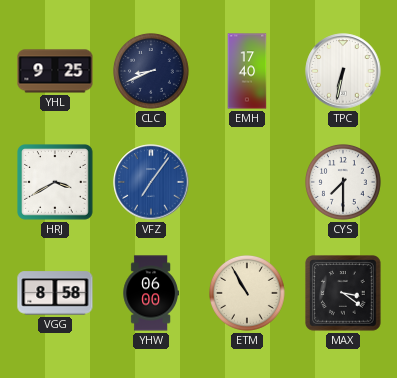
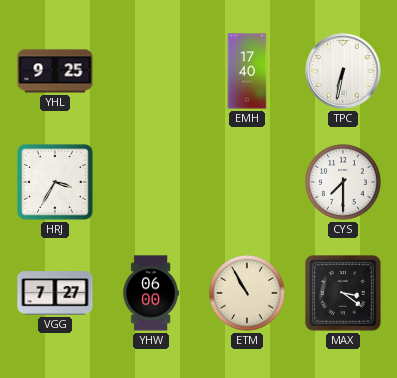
CLC: 8:41 -> none
HRJ: 3:40 -> 3:35
VFZ: 7:06 -> none
VGG: 8:58 -> 7:27
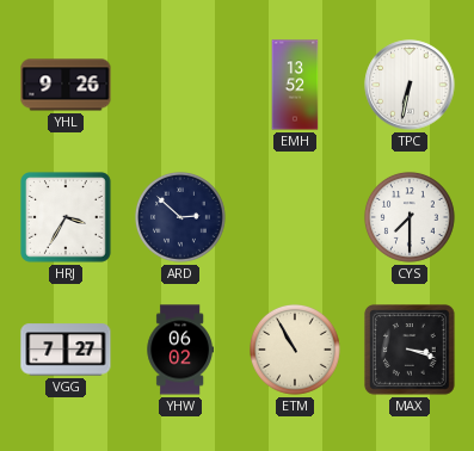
YHL: 9:25 -> 9:26
EMH: 17:40 -> 13:52
ARD: none -> 2:52
YHW: 06:00 -> 06:02
MAX: 3:21 -> 3:18
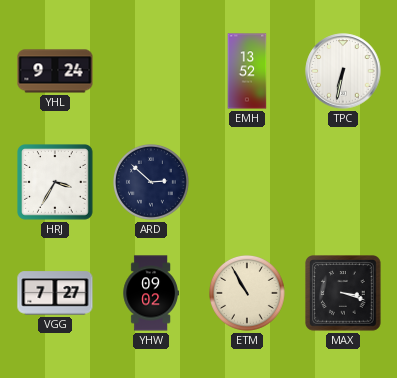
YHL: 9:26 -> 9:24
CYS: 7:30 -> none
YHW: 06:02 -> 09:02
